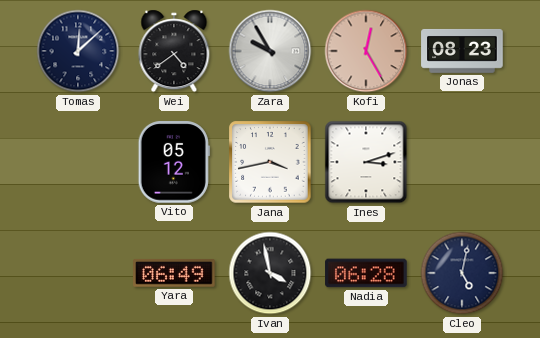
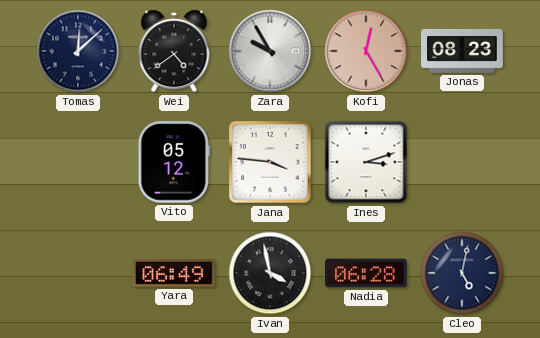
Jana: 3:43 -> 3:46
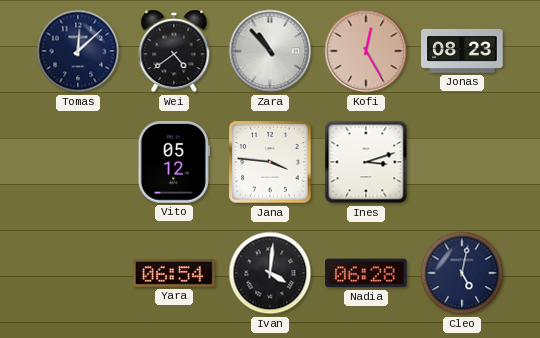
Zara: 9:55 -> 10:53
Yara: 06:49 -> 06:54
Ivan: 3:58 -> 4:01
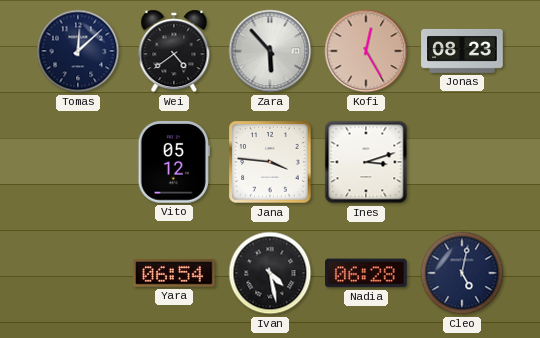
Zara: 10:53 -> 5:53
Ivan: 4:01 -> 4:28
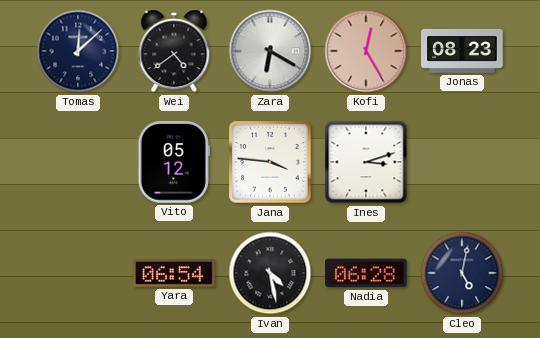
Zara: 5:53 -> 6:20
